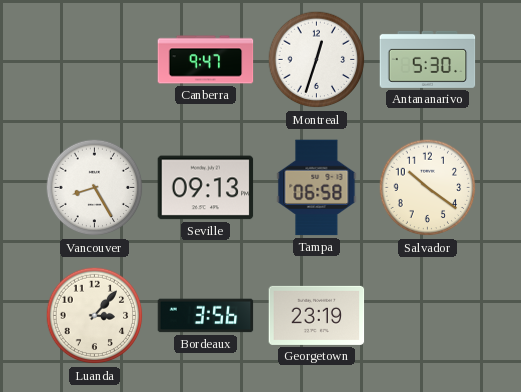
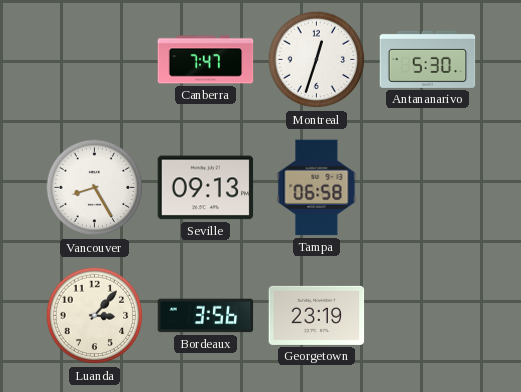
Canberra: 9:47 -> 7:47
Salvador: 10:21 -> none
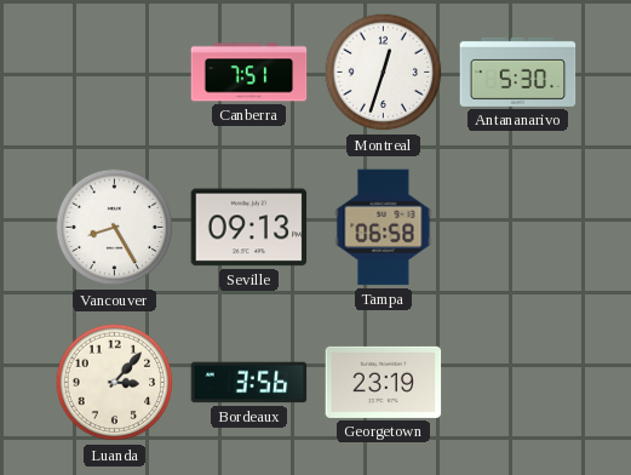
Canberra: 7:47 -> 7:51
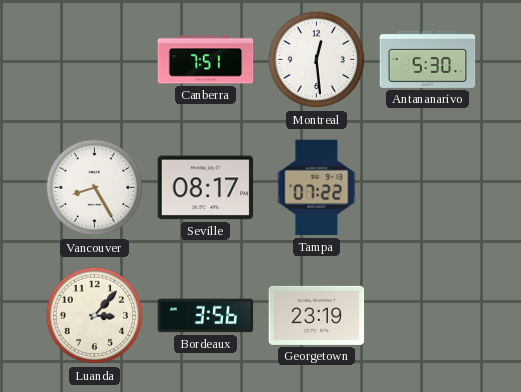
Montreal: 12:33 -> 12:29
Seville: 09:13 -> 08:17
Tampa: 06:58 -> 07:22
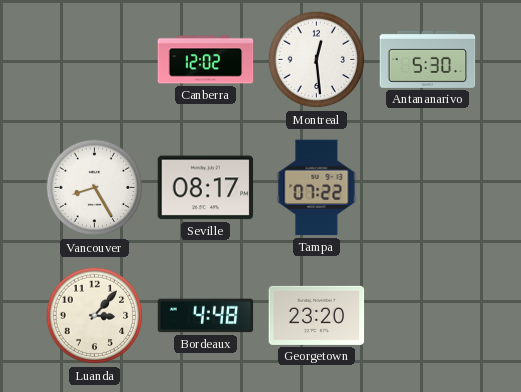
Canberra: 7:51 -> 12:02
Bordeaux: 3:56 -> 4:48
Georgetown: 23:19 -> 23:20
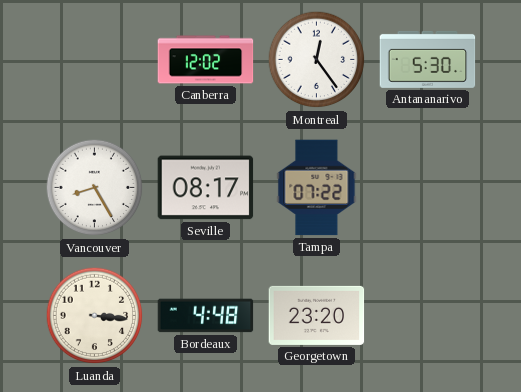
Montreal: 12:29 -> 12:24
Luanda: 3:07 -> 3:16
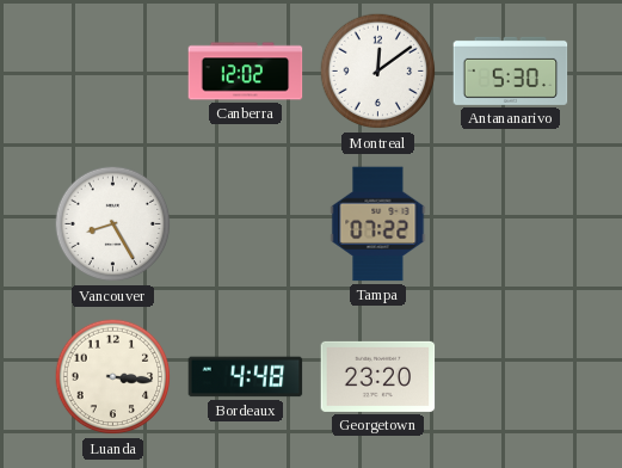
Montreal: 12:24 -> 12:09
Seville: 08:17 -> none
